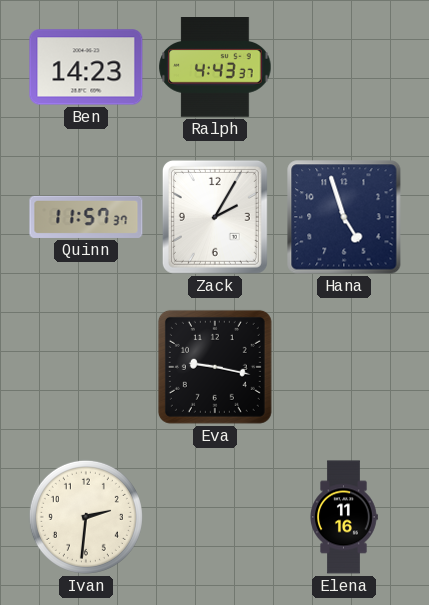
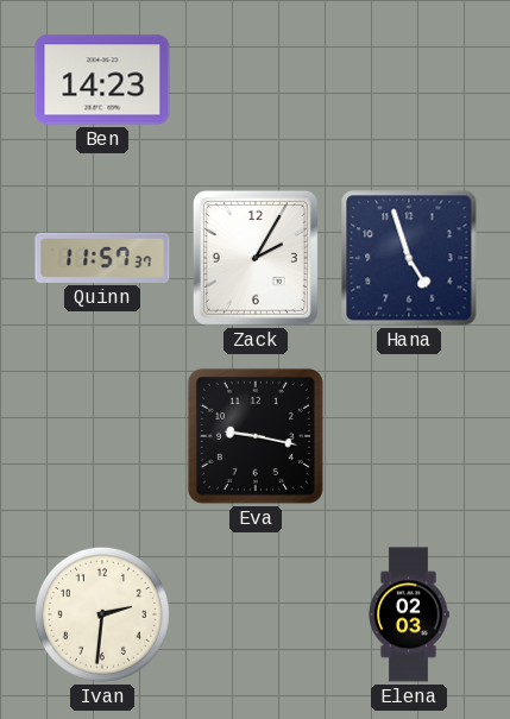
Ralph: 4:43 -> none
Elena: 11:16 -> 02:03
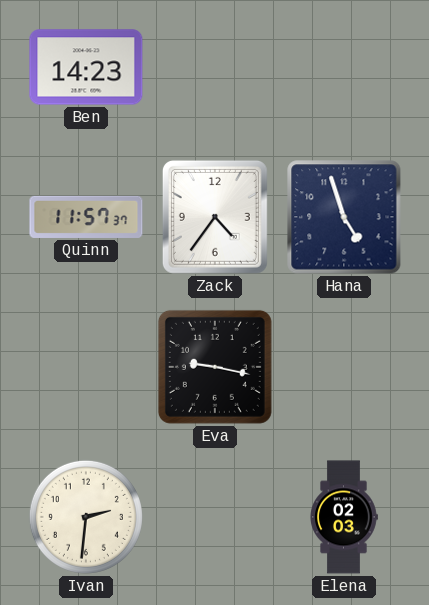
Zack: 2:05 -> 4:36
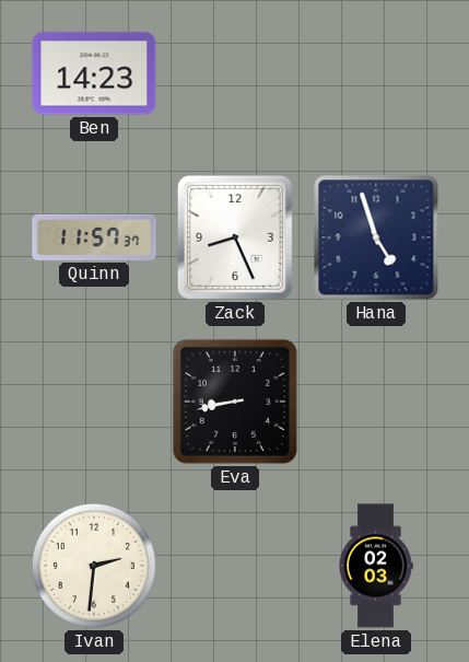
Zack: 4:36 -> 8:26
Eva: 9:17 -> 8:43
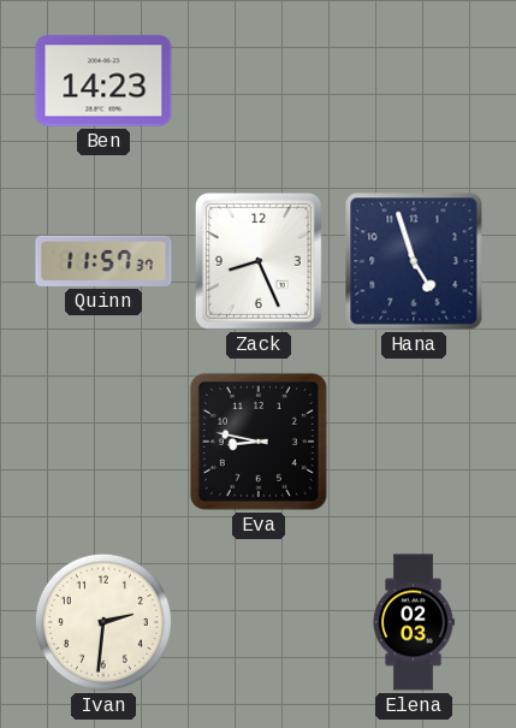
Eva: 8:43 -> 8:47
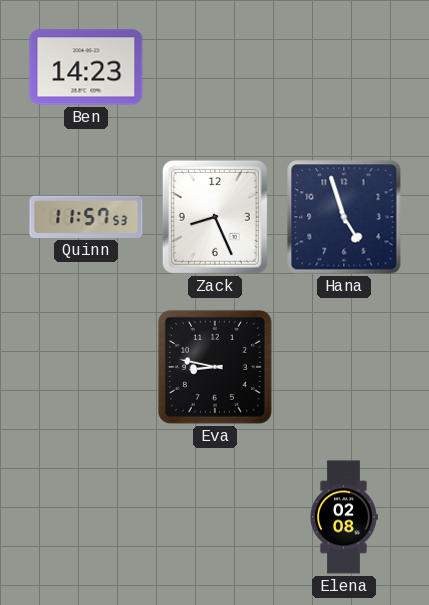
Quinn: 11:57:37 -> 11:57:53
Ivan: 2:31 -> none
Elena: 02:03 -> 02:08
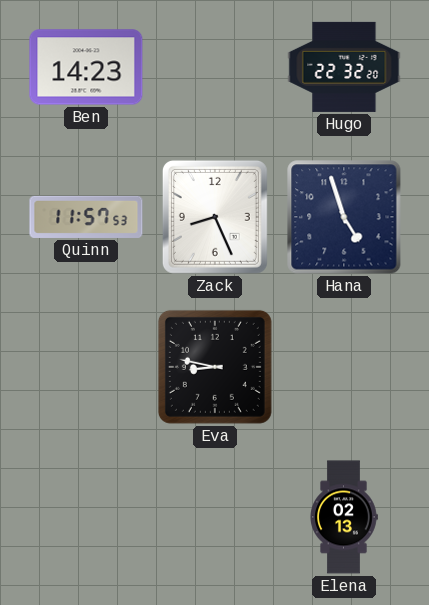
Hugo: none -> 22:32
Elena: 02:08 -> 02:13
